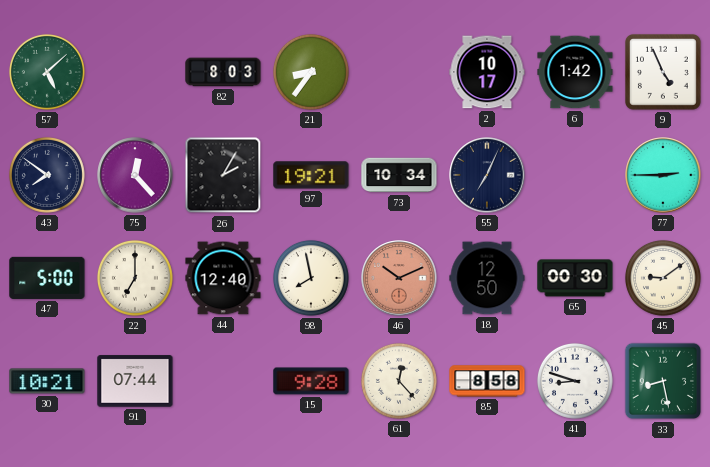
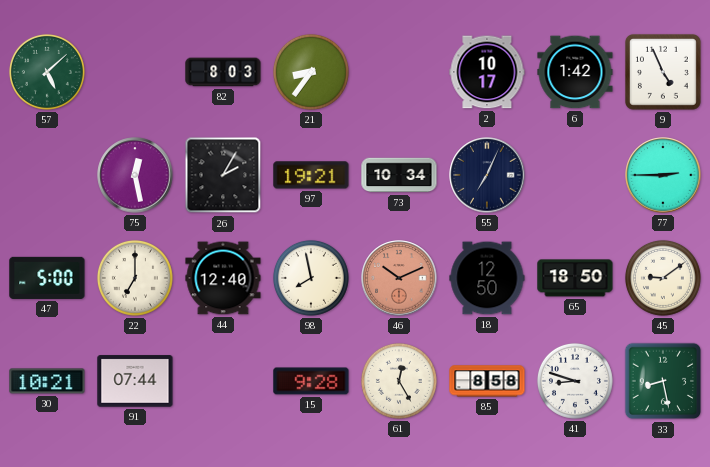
43: 7:51 -> none
75: 12:23 -> 12:28
65: 00:30 -> 18:50
61: 12:23 -> 12:25
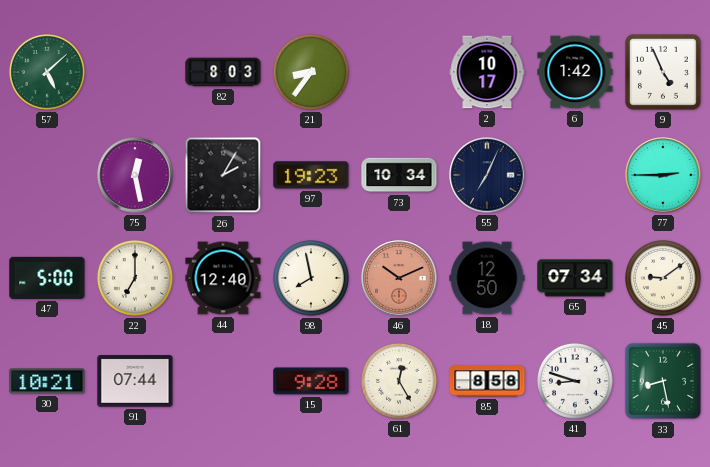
97: 19:21 -> 19:23
65: 18:50 -> 07:34
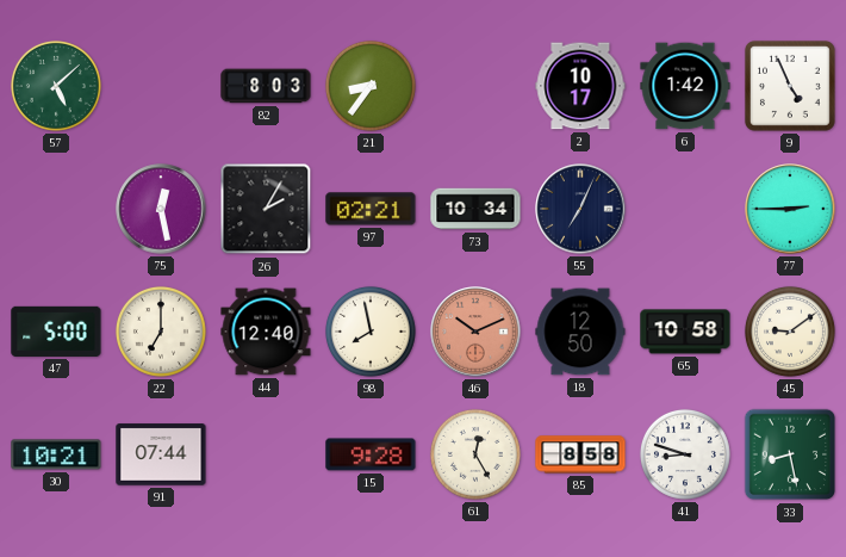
97: 19:23 -> 02:21
65: 07:34 -> 10:58
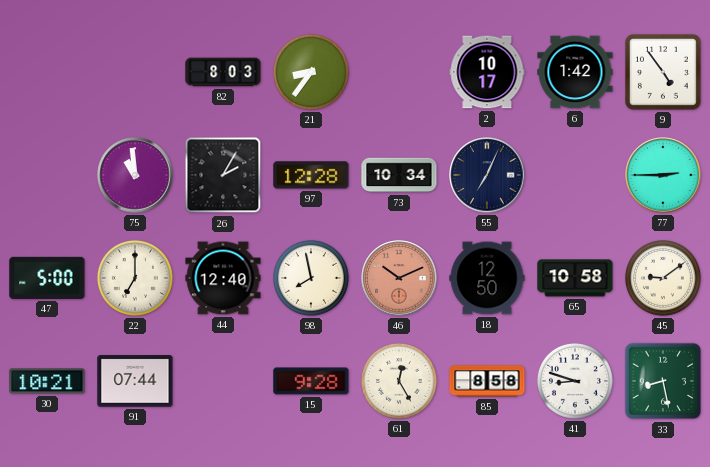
57: 5:08 -> none
9: 4:56 -> 4:54
75: 12:28 -> 10:59
97: 02:21 -> 12:28
